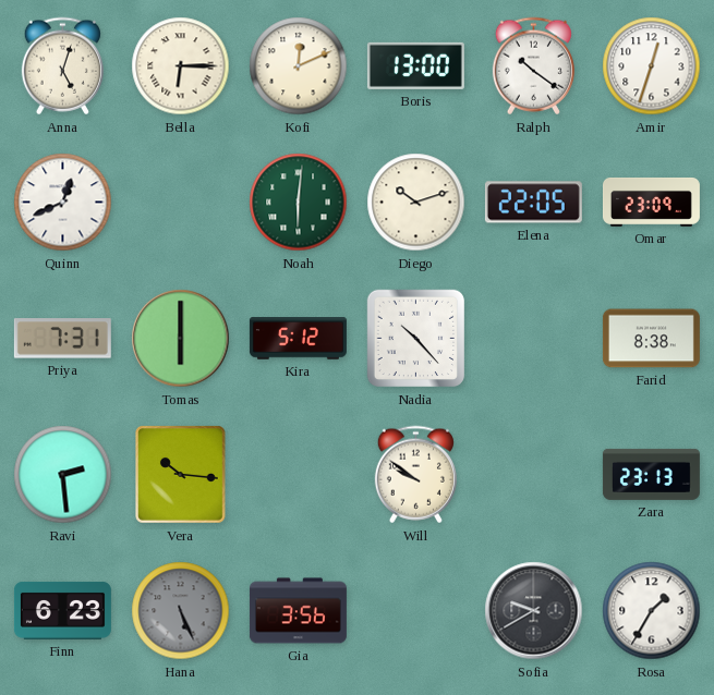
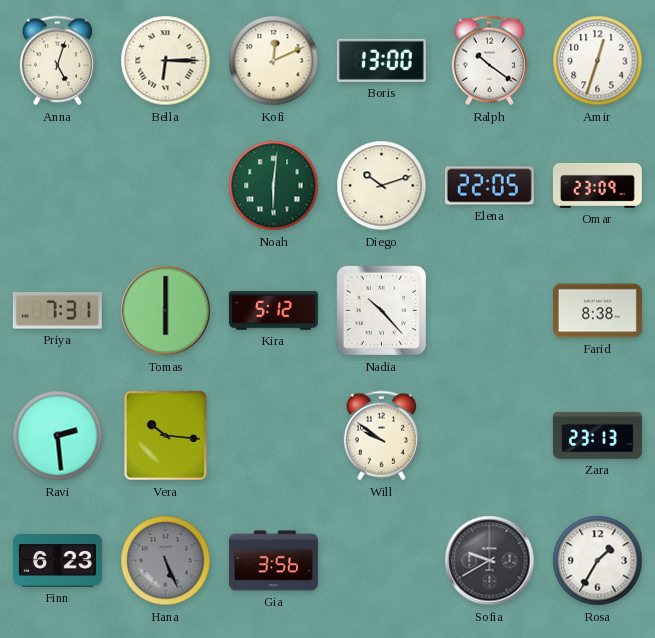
Quinn: 12:41 -> none
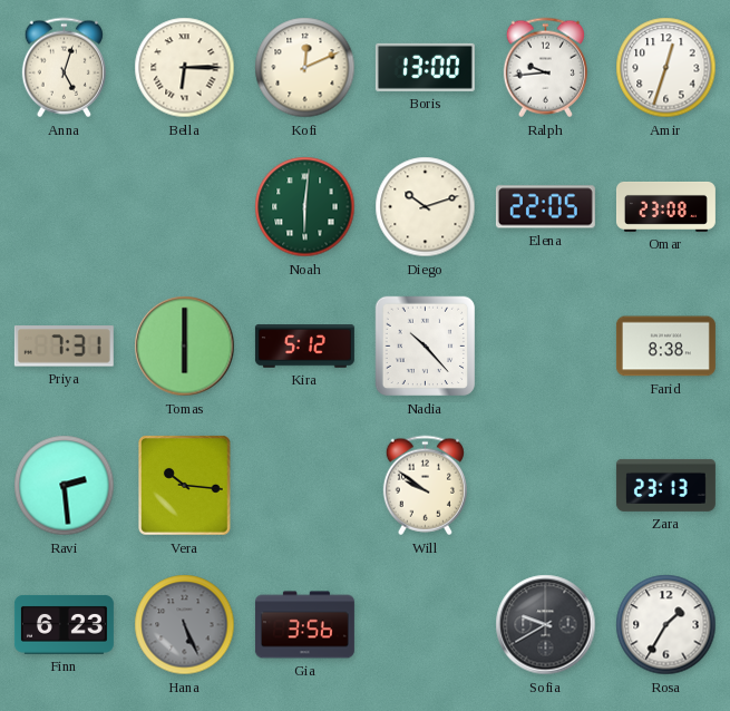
Ralph: 10:21 -> 9:44
Omar: 23:09 -> 23:08
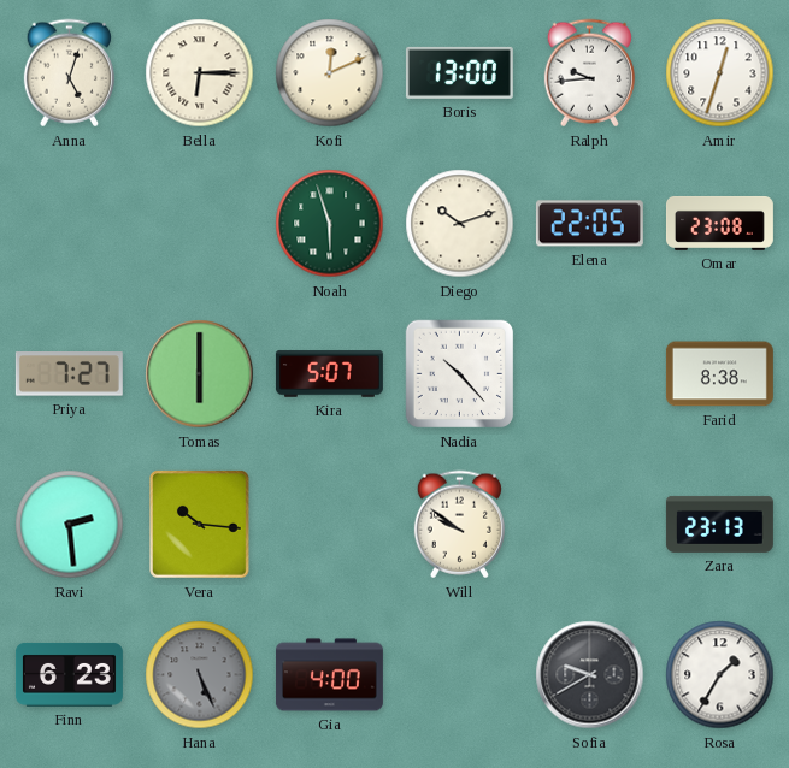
Noah: 6:01 -> 5:57
Priya: 7:31 -> 7:27
Kira: 5:12 -> 5:07
Gia: 3:56 -> 4:00
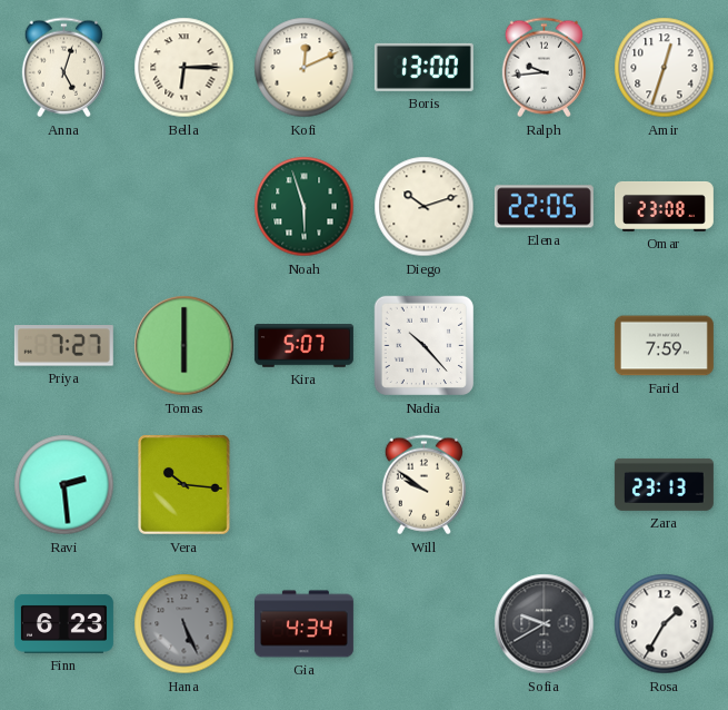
Farid: 8:38 -> 7:59
Gia: 4:00 -> 4:34
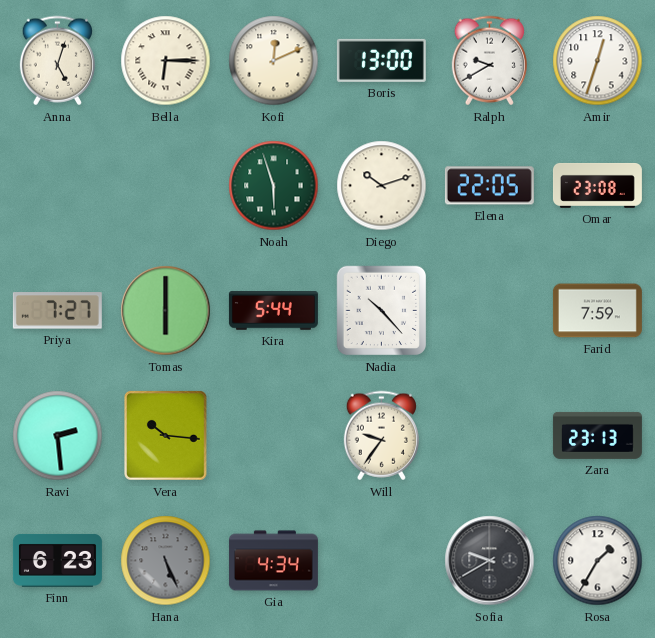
Ralph: 9:44 -> 9:40
Kira: 5:07 -> 5:44
Will: 9:51 -> 9:36
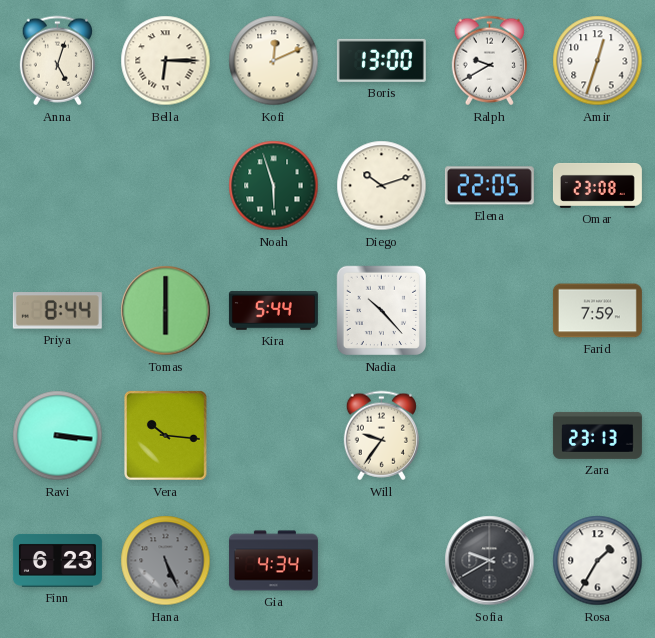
Priya: 7:27 -> 8:44
Ravi: 2:29 -> 3:16
